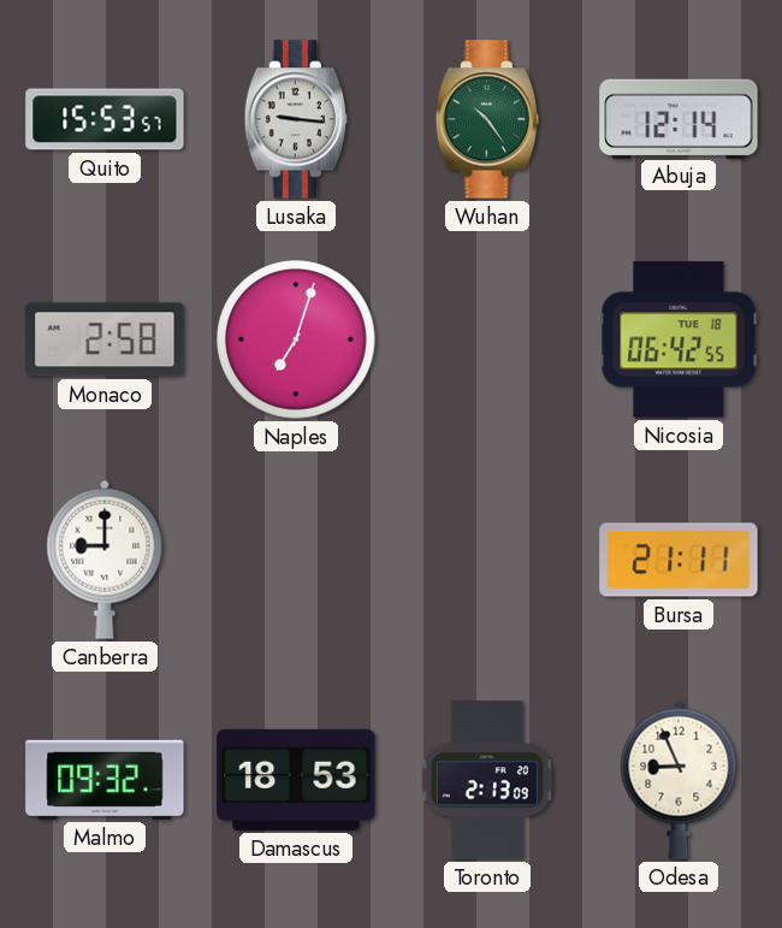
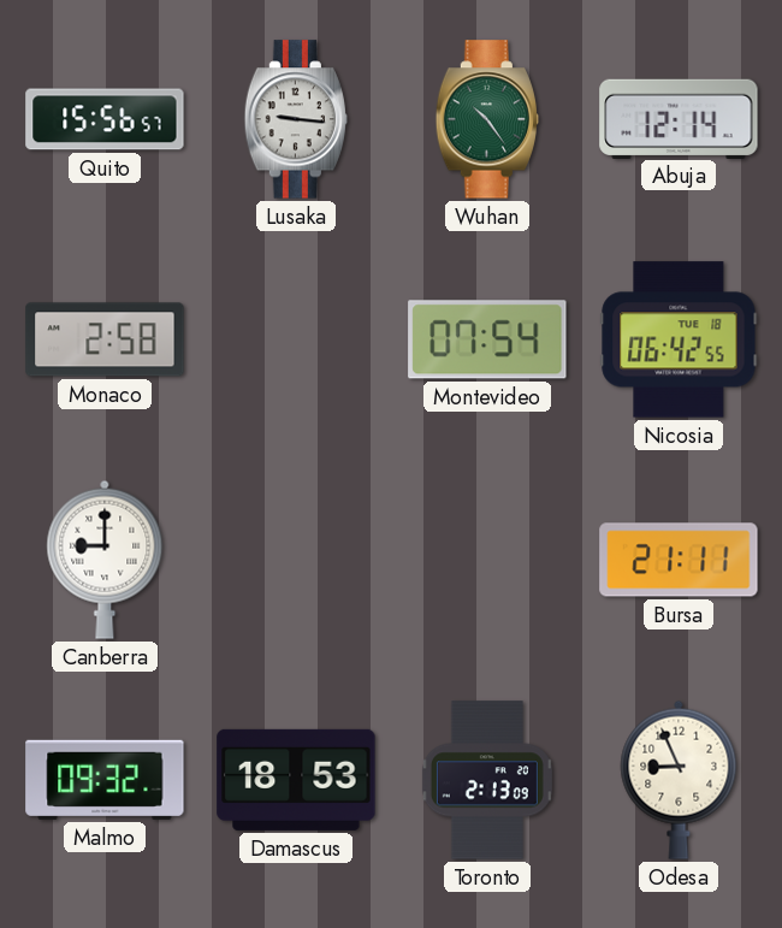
Quito: 15:53 -> 15:56
Naples: 7:03 -> none
Montevideo: none -> 07:54
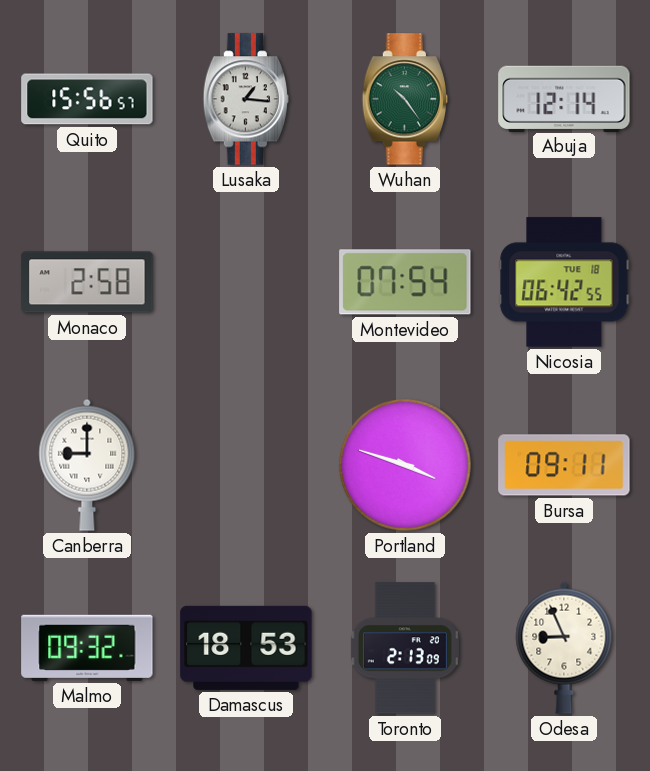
Lusaka: 9:16 -> 1:16
Portland: none -> 3:48
Bursa: 21:11 -> 09:11
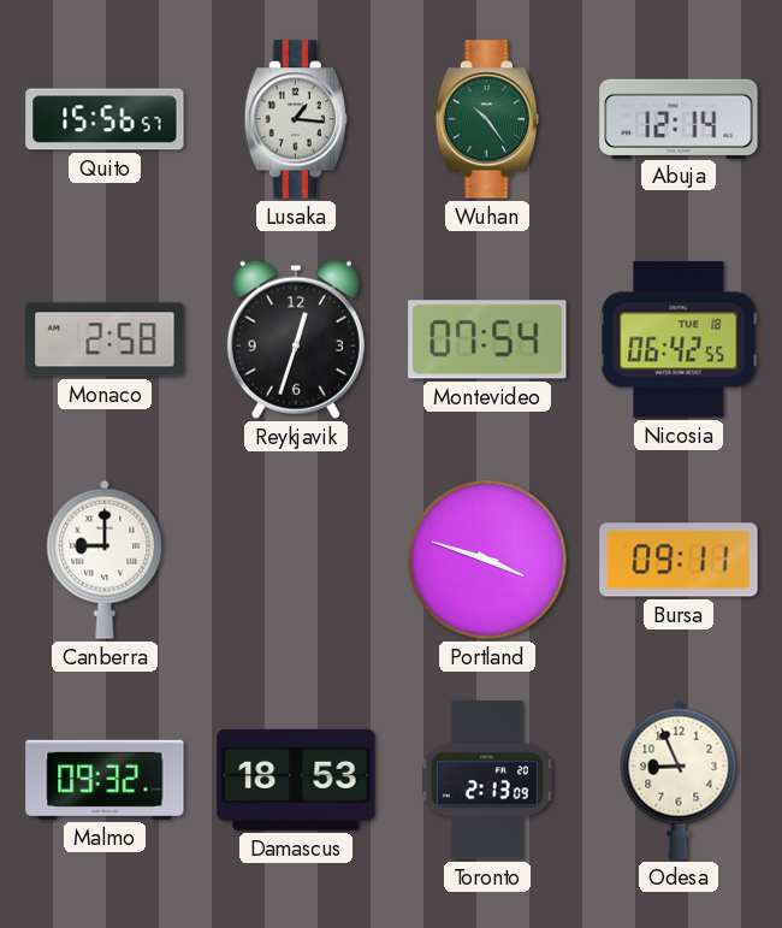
Reykjavik: none -> 12:33
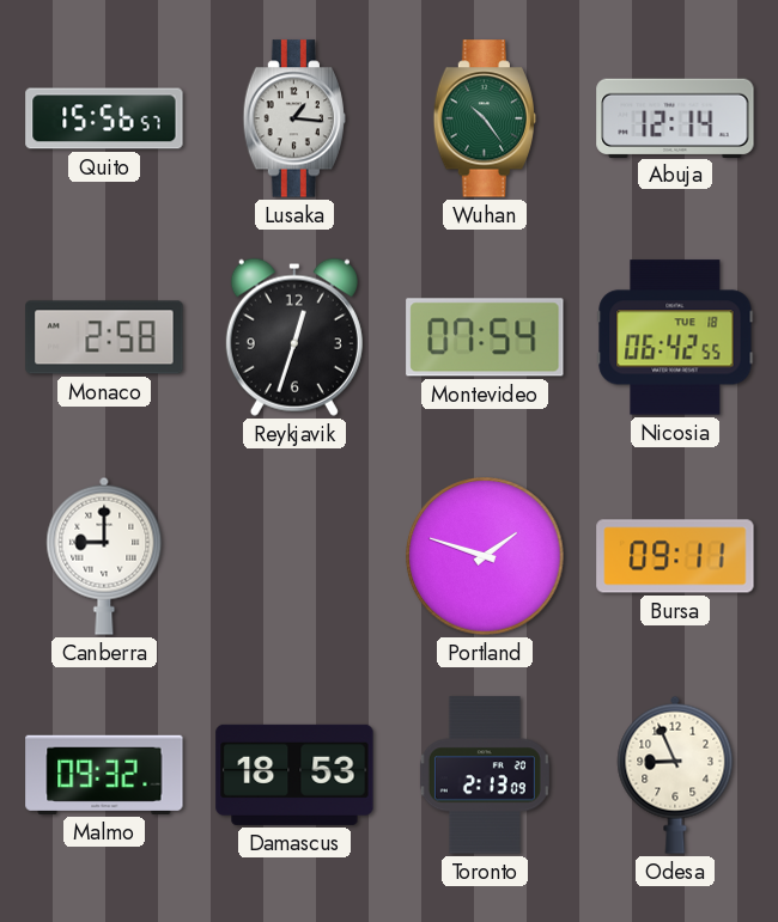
Portland: 3:48 -> 1:48
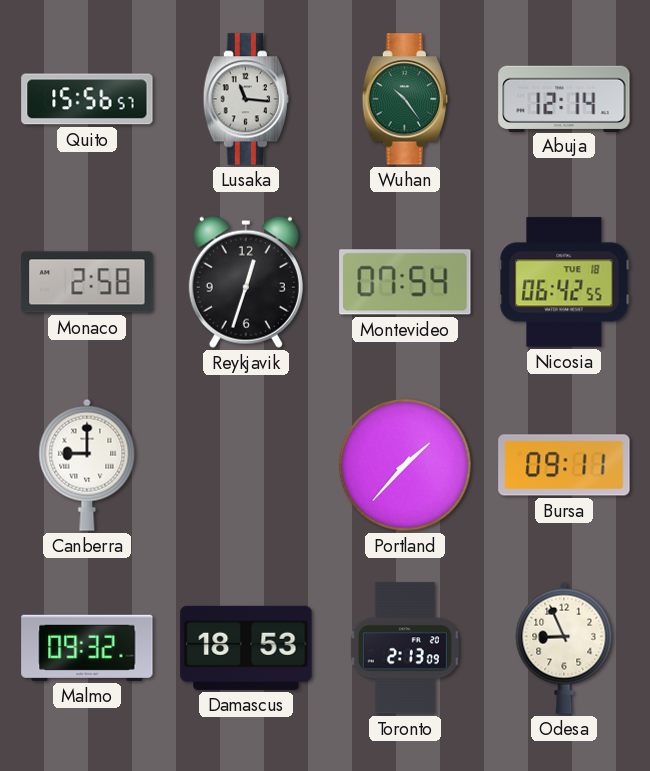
Lusaka: 1:16 -> 11:16
Portland: 1:48 -> 1:37
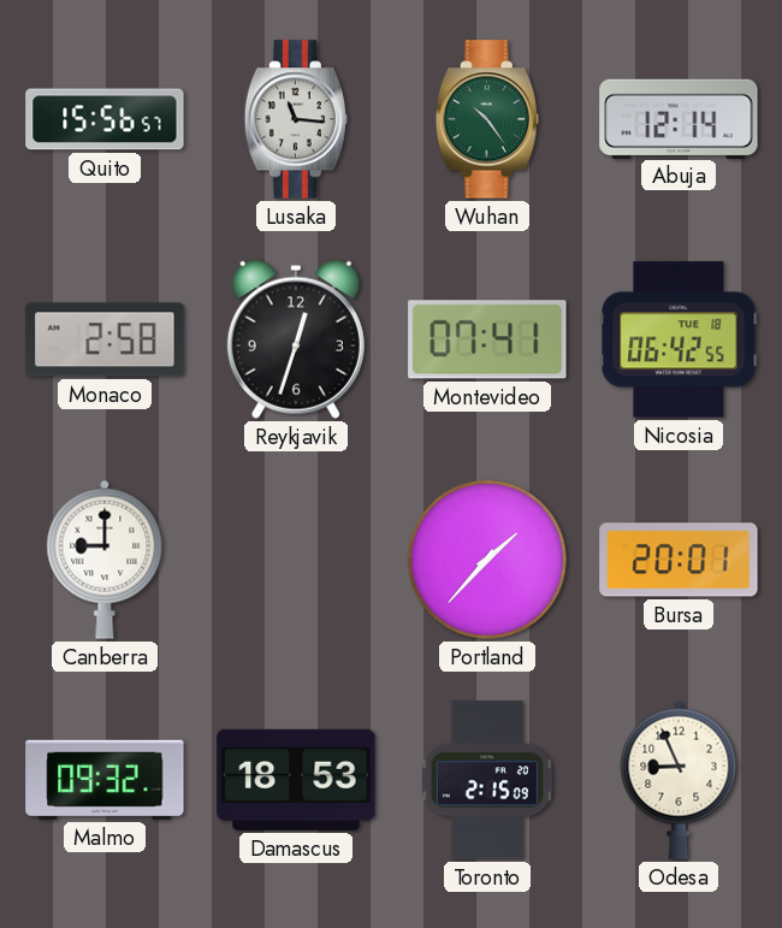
Montevideo: 07:54 -> 07:41
Bursa: 09:11 -> 20:01
Toronto: 2:13 -> 2:15
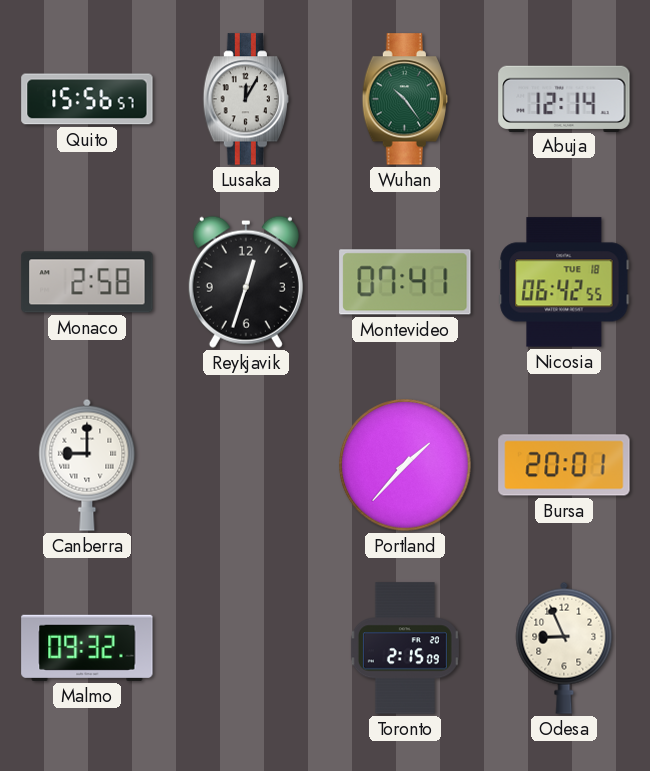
Lusaka: 11:16 -> 12:05
Damascus: 18:53 -> none
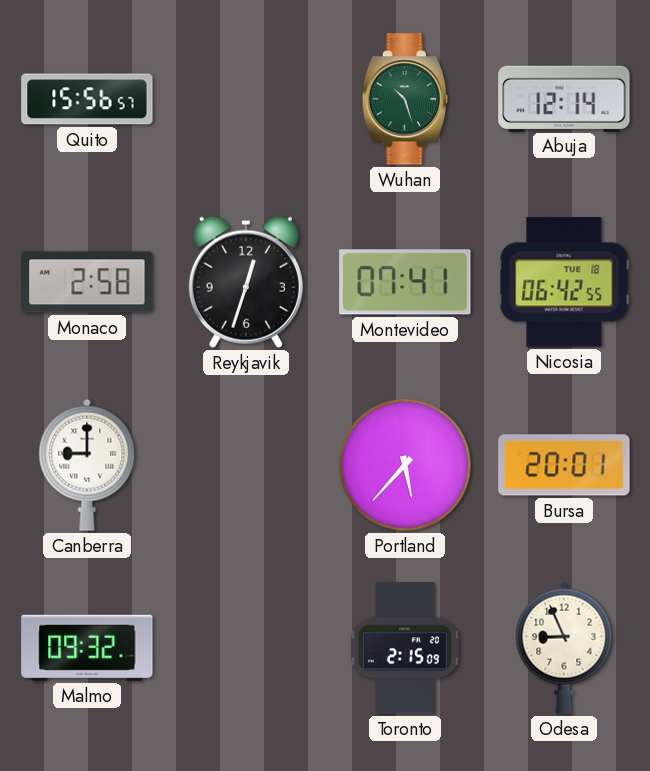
Lusaka: 12:05 -> none
Wuhan: 10:24 -> 10:27
Portland: 1:37 -> 5:37
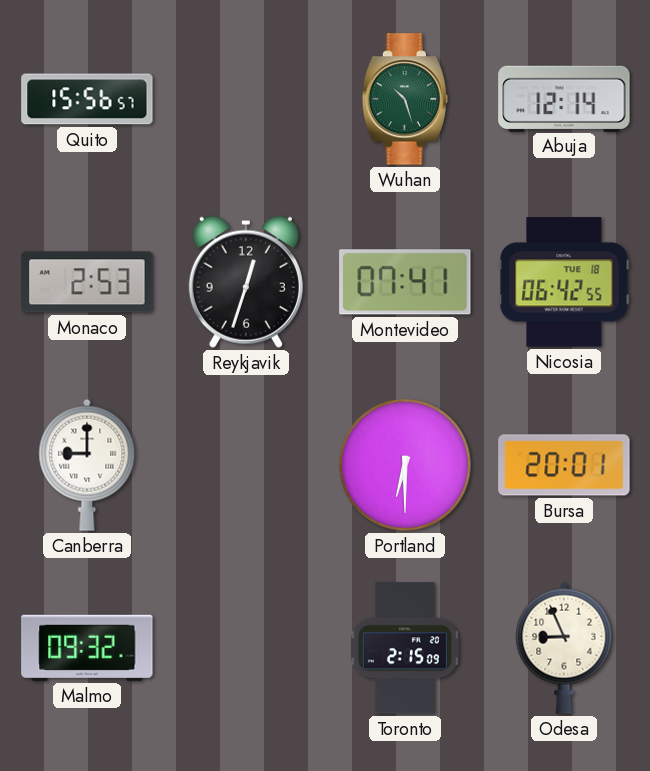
Monaco: 2:58 -> 2:53
Portland: 5:37 -> 6:30
